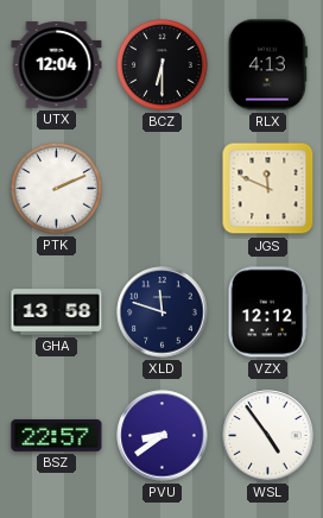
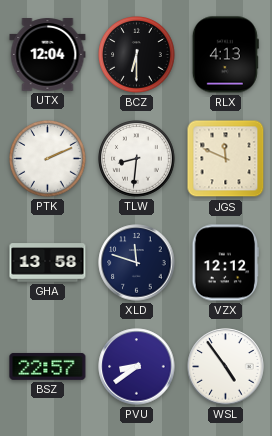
TLW: none -> 8:31
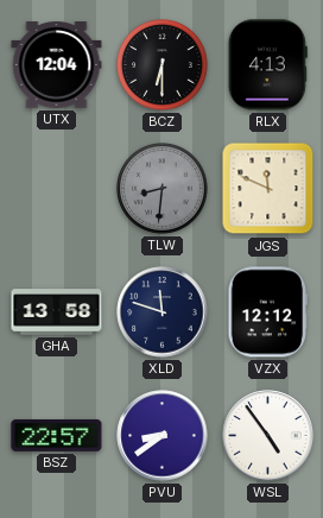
PTK: 2:11 -> none
TLW dial: white -> grey
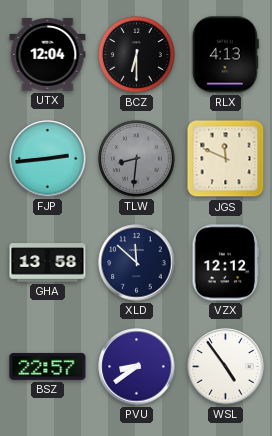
FJP: none -> 2:44
XLD: 11:48 -> 11:52
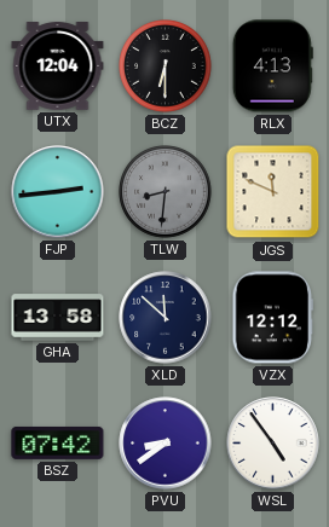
BSZ: 22:57 -> 07:42
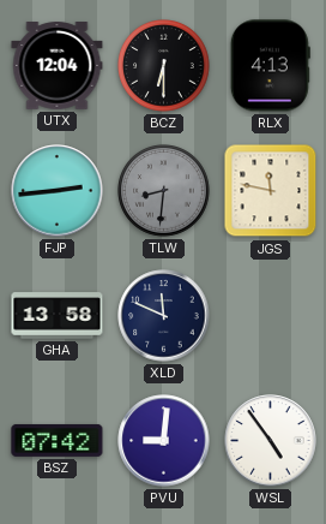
JGS: 11:49 -> 11:47
XLD: 11:52 -> 11:49
VZX: 12:12 -> none
PVU: 8:39 -> 9:01
